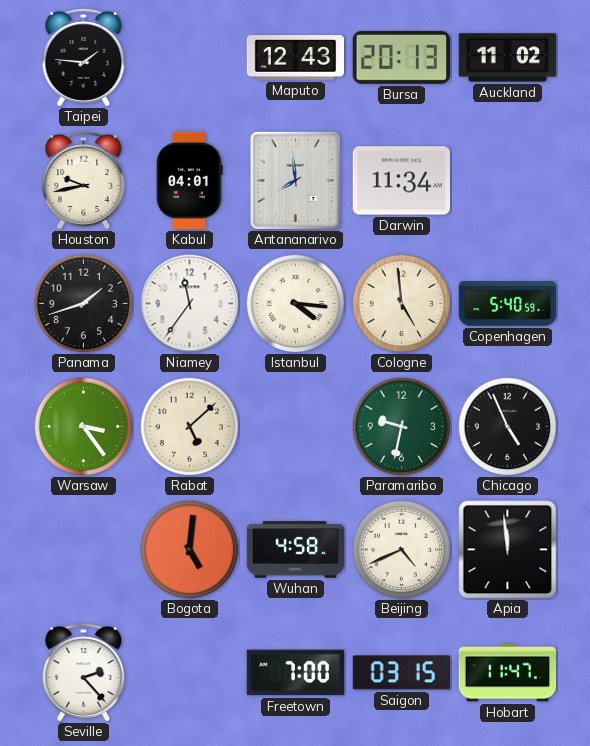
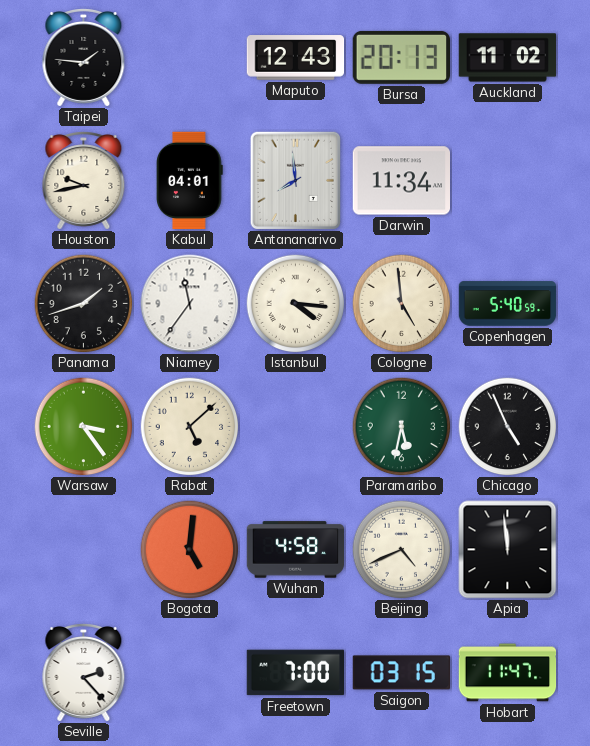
Paramaribo: 9:32 -> 5:32
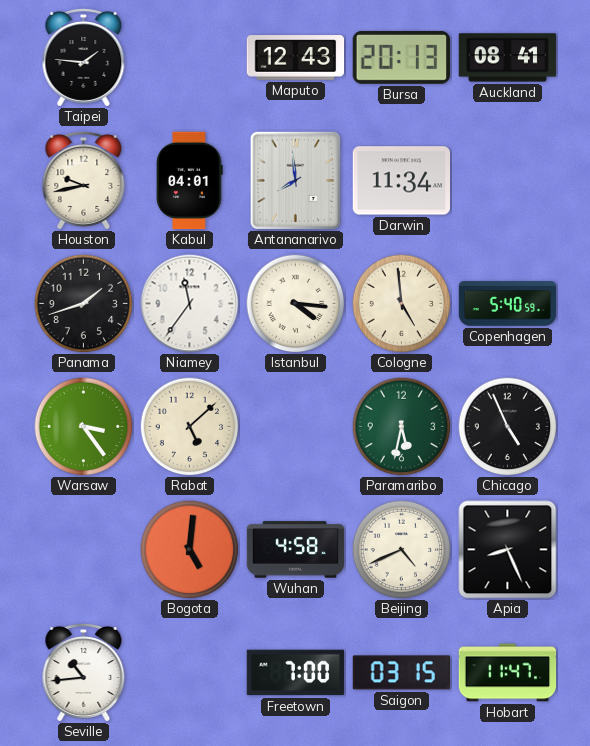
Auckland: 11:02 -> 08:41
Apia: 11:59 -> 8:26
Seville: 2:23 -> 10:44
